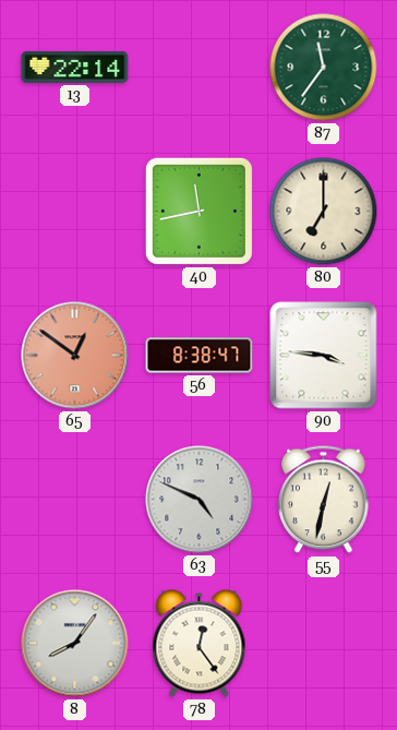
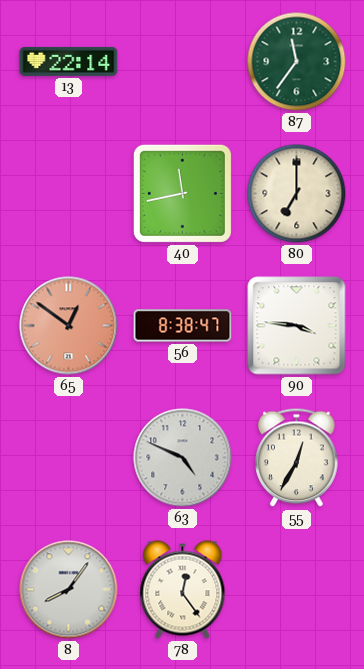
55: 12:32 -> 12:35
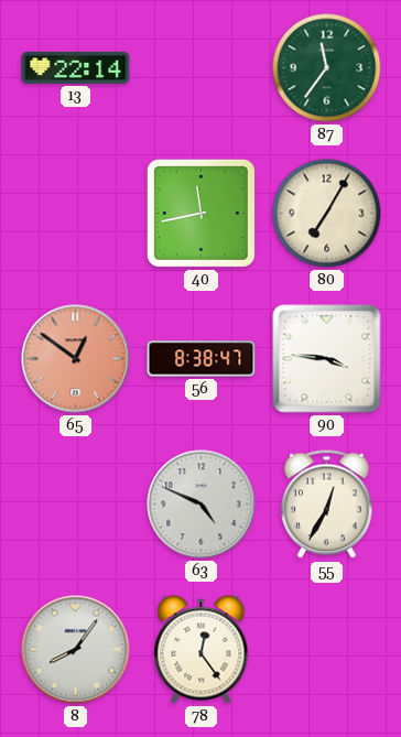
80: 7:00 -> 7:05
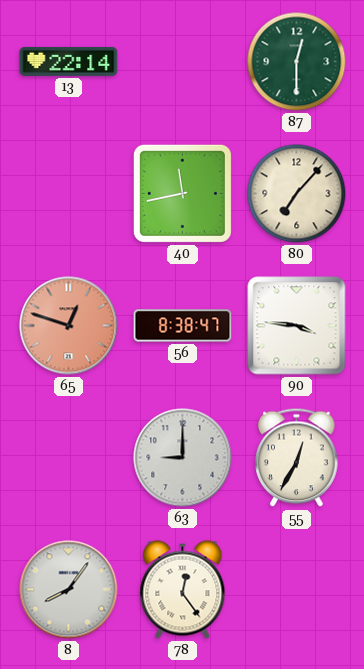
87: 11:36 -> 12:30
80: 7:05 -> 7:07
65: 12:51 -> 12:48
63: 4:49 -> 9:00
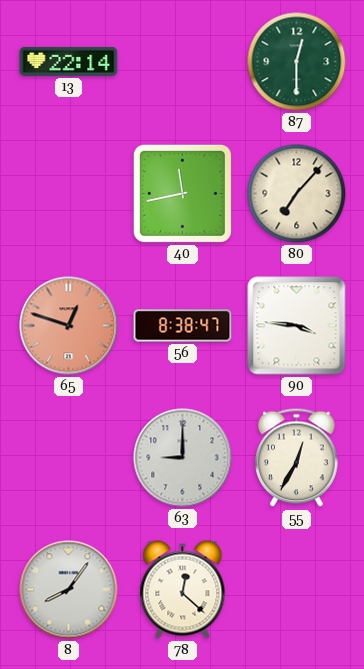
78: 12:24 -> 12:22
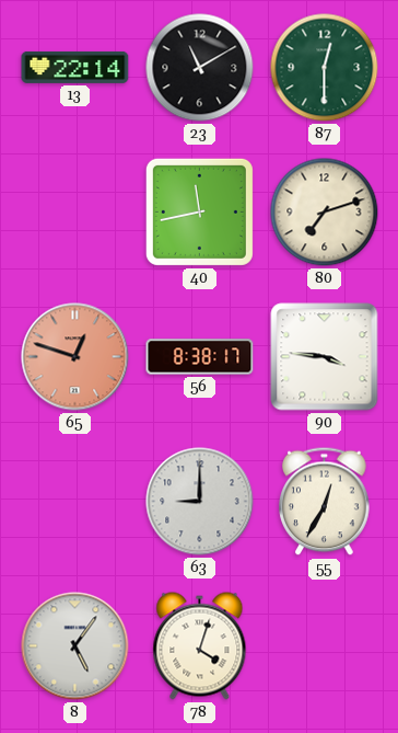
23: none -> 11:10
80: 7:07 -> 7:12
56: 8:38:47 -> 8:38:17
8: 8:06 -> 5:06
78: 12:22 -> 4:03
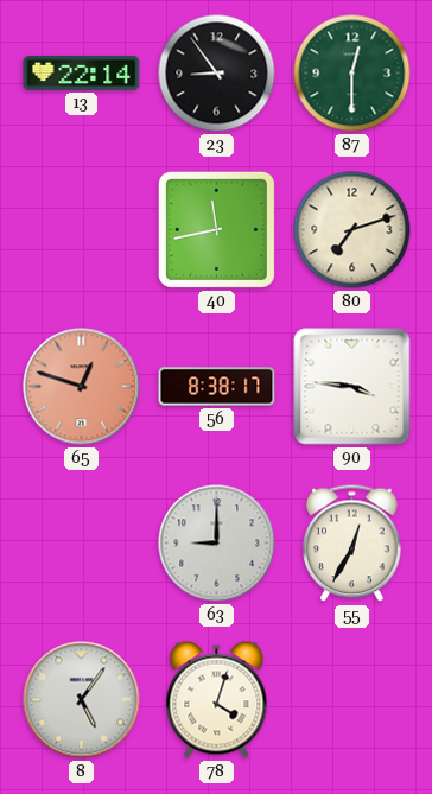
23: 11:10 -> 8:54
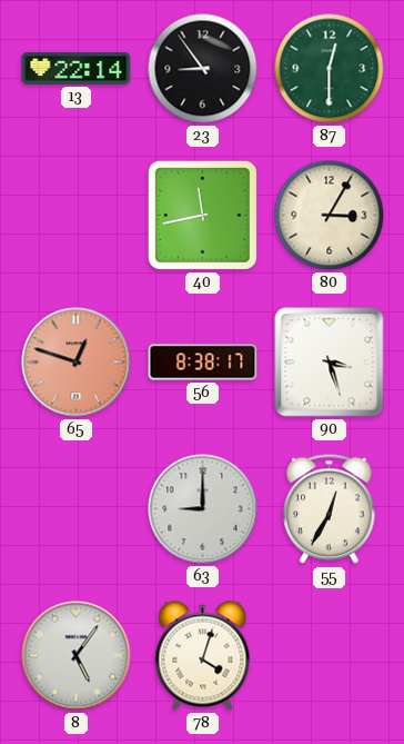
80: 7:12 -> 3:05
90: 3:46 -> 3:27
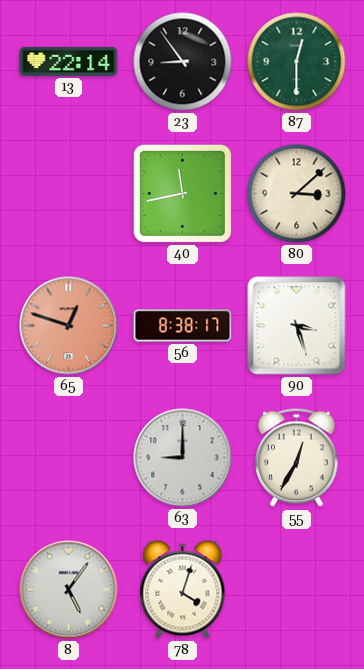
80: 3:05 -> 3:08
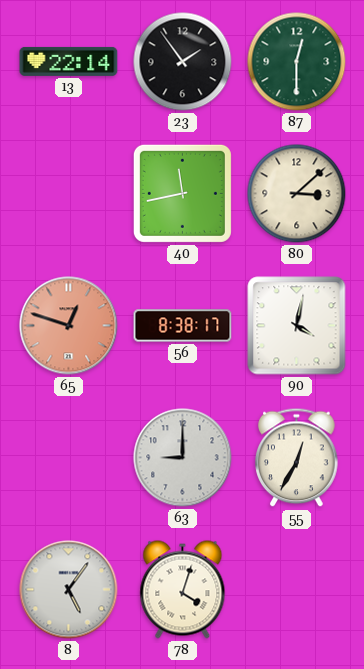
23: 8:54 -> 1:54
90: 3:27 -> 4:02
